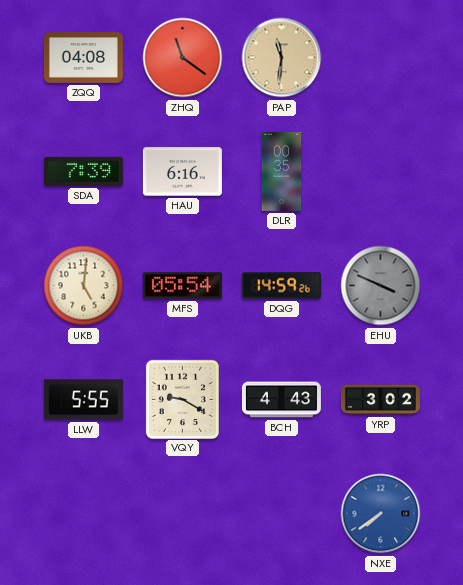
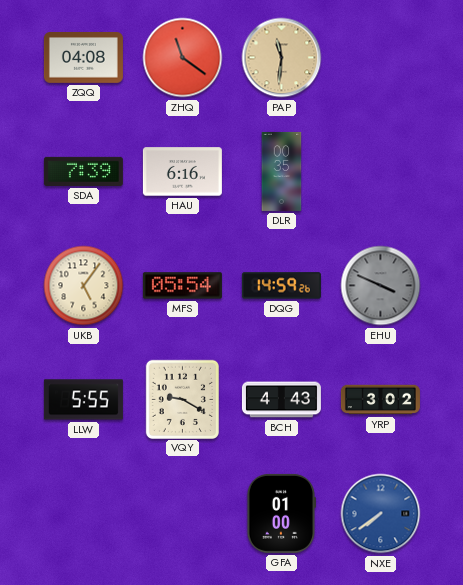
UKB: 5:01 -> 5:06
GFA: none -> 01:00
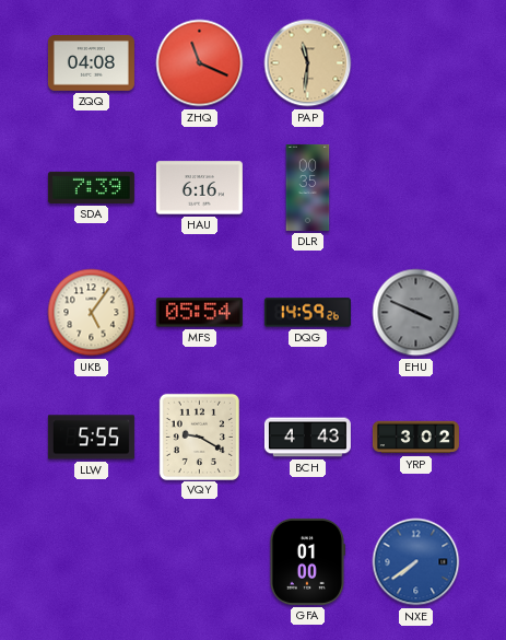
ZHQ: 11:21 -> 11:19
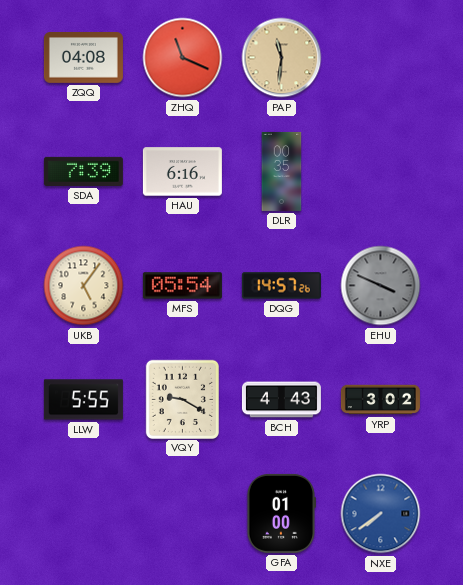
DQG: 14:59 -> 14:57
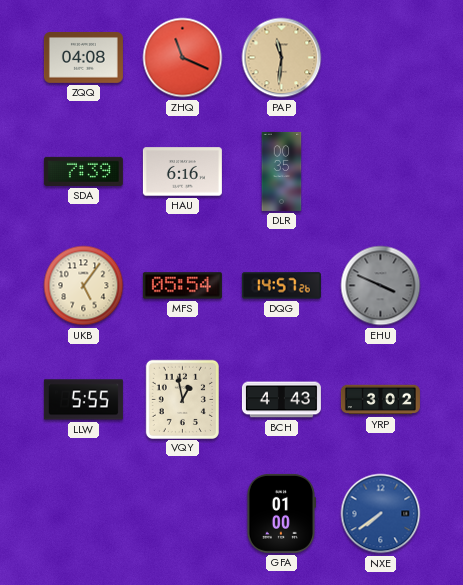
VQY: 9:20 -> 12:58
